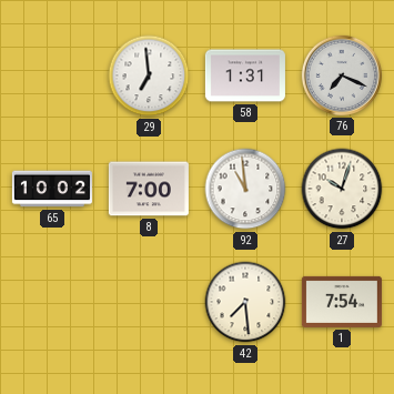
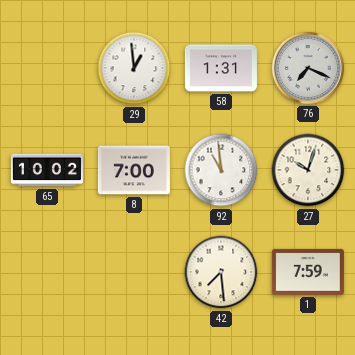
29: 6:59 -> 12:59
1: 7:54 -> 7:59
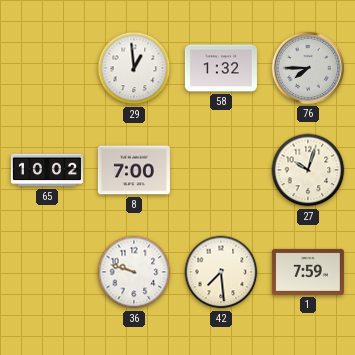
58: 1:31 -> 1:32
76: 7:19 -> 7:45
92: 10:59 -> none
36: none -> 9:48
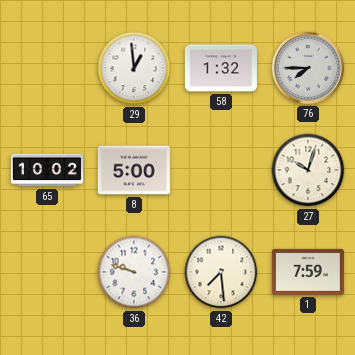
8: 7:00 -> 5:00
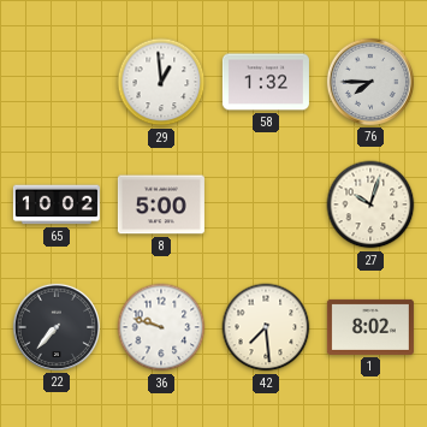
22: none -> 7:37
1: 7:59 -> 8:02
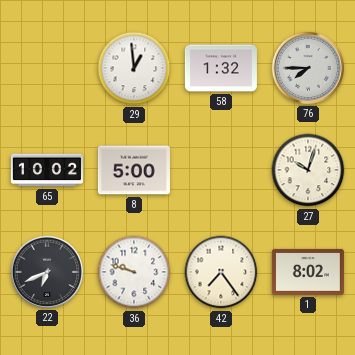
22: 7:37 -> 6:41
42: 7:29 -> 7:24
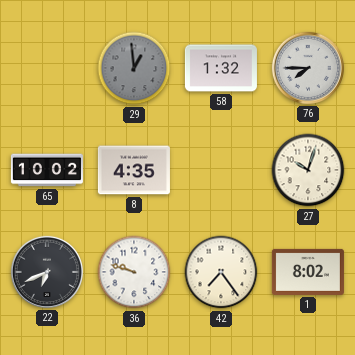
29 dial: white -> grey
8: 5:00 -> 4:35
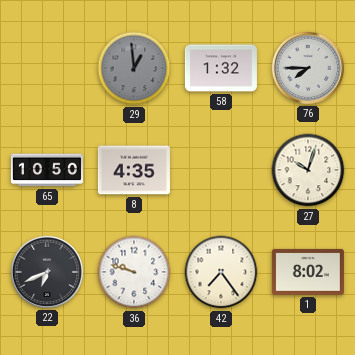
65: 10:02 -> 10:50
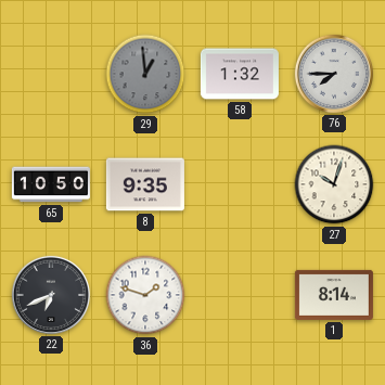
8: 4:35 -> 9:35
36: 9:48 -> 1:48
42: 7:24 -> none
1: 8:02 -> 8:14
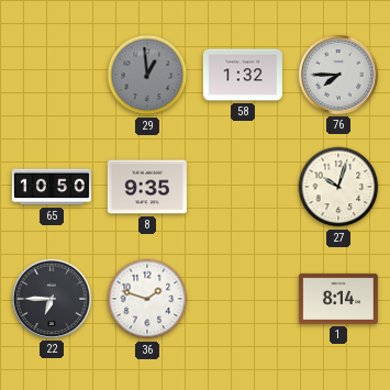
22: 6:41 -> 6:45
